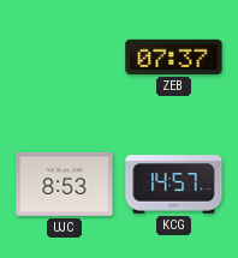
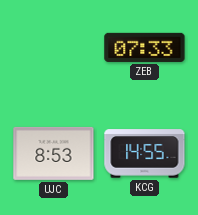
ZEB: 07:37 -> 07:33
KCG: 14:57 -> 14:55
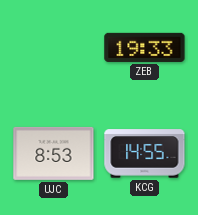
ZEB: 07:33 -> 19:33
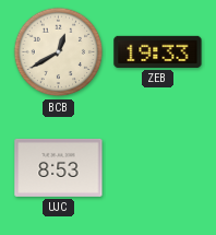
BCB: none -> 12:40
KCG: 14:55 -> none
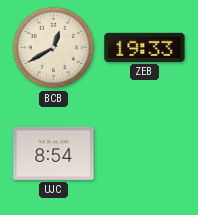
UJC: 8:53 -> 8:54
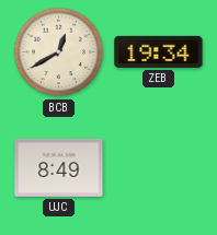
ZEB: 19:33 -> 19:34
UJC: 8:54 -> 8:49
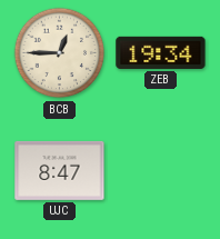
BCB: 12:40 -> 12:45
UJC: 8:49 -> 8:47
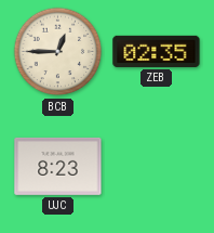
ZEB: 19:34 -> 02:35
UJC: 8:47 -> 8:23
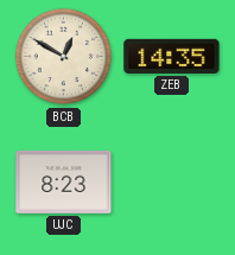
BCB: 12:45 -> 12:50
ZEB: 02:35 -> 14:35
